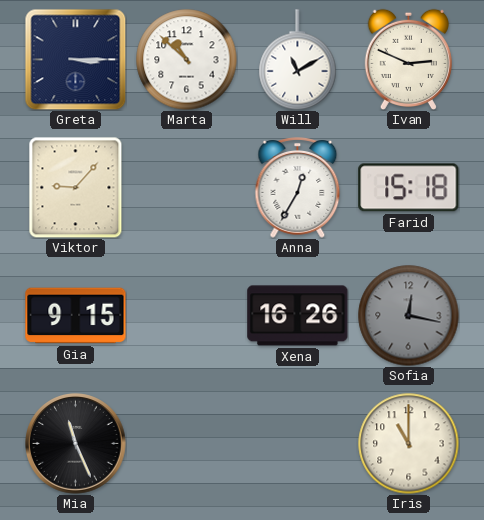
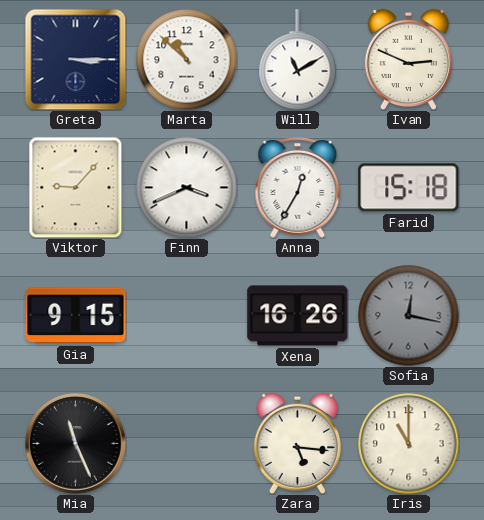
Finn: none -> 3:41
Zara: none -> 5:16
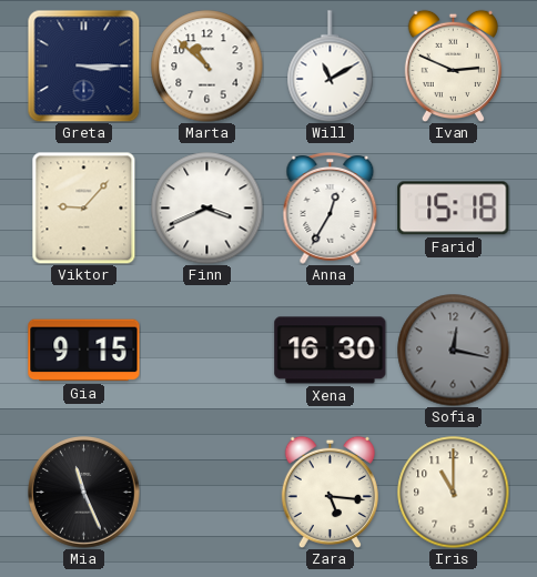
Xena: 16:26 -> 16:30
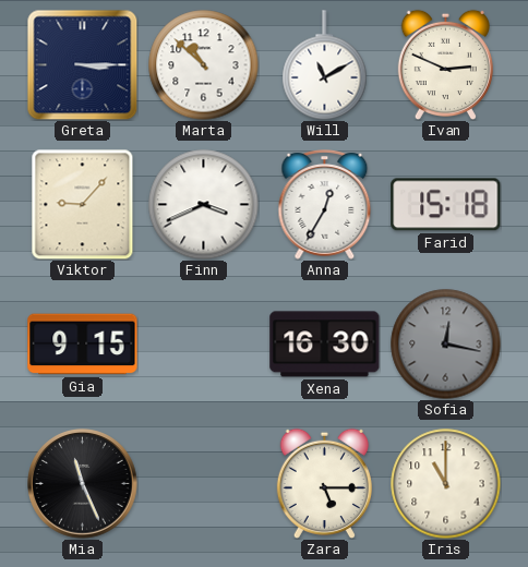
Zara: 5:16 -> 5:15
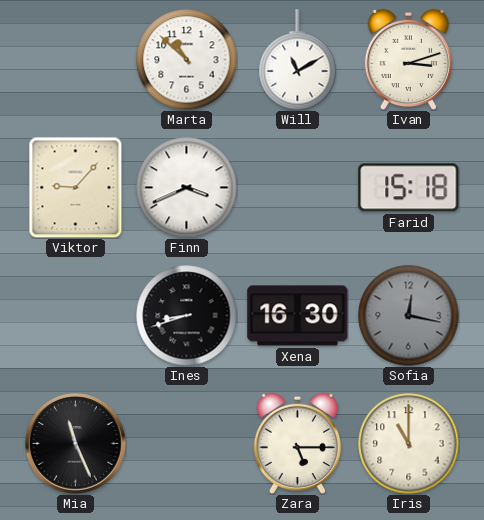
Greta: 3:15 -> none
Ivan: 2:49 -> 3:12
Anna: 12:35 -> none
Gia: 9:15 -> none
Ines: none -> 8:42
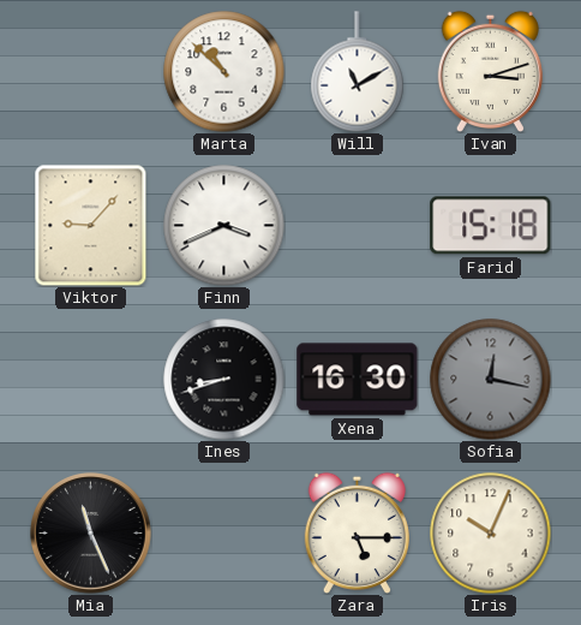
Iris: 11:00 -> 10:04
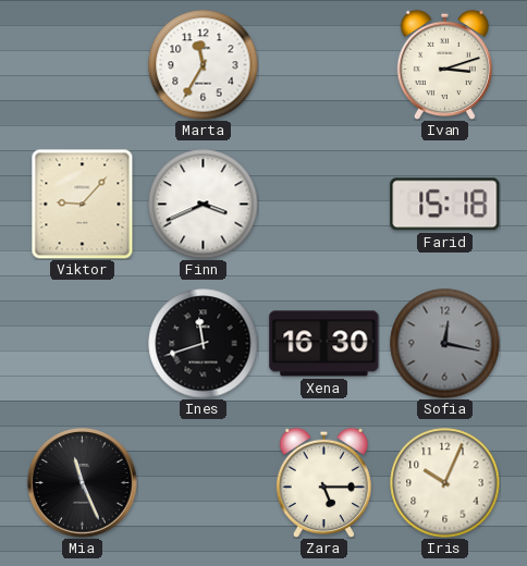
Marta: 10:52 -> 11:35
Will: 11:10 -> none
Ines: 8:42 -> 11:42
